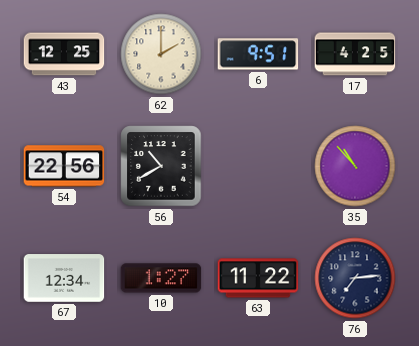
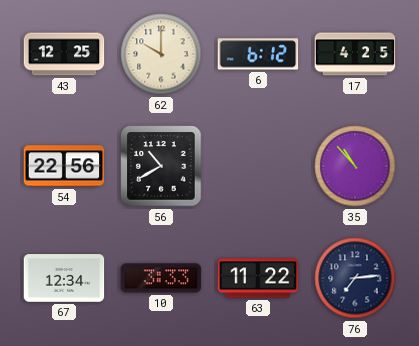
62: 2:00 -> 10:00
6: 9:51 -> 6:12
10: 1:27 -> 3:33
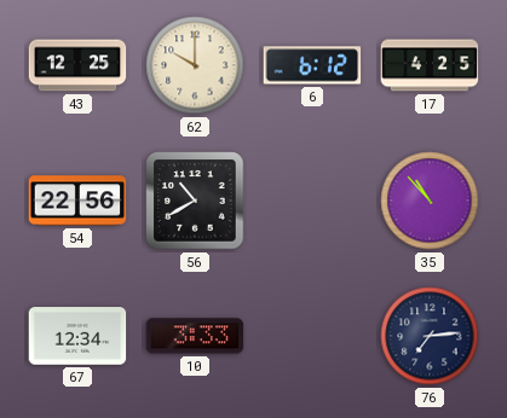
63: 11:22 -> none
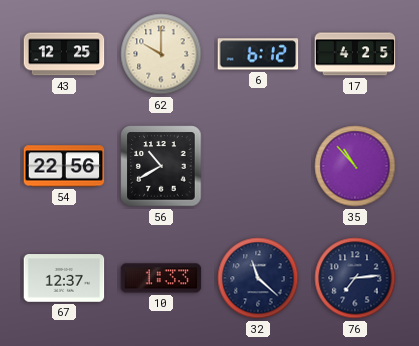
67: 12:34 -> 12:37
10: 3:33 -> 1:33
32: none -> 11:22
